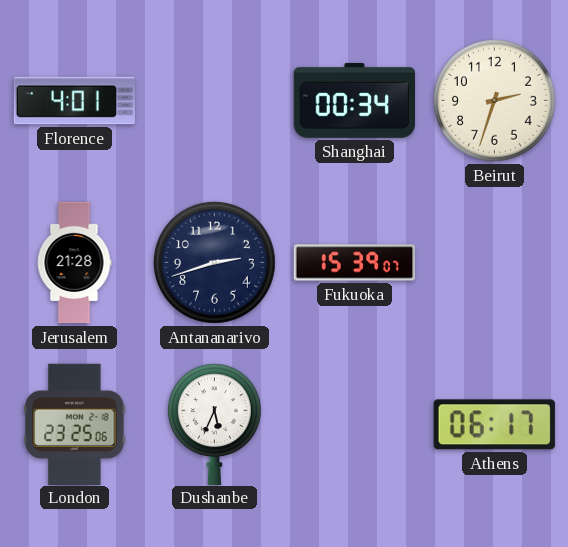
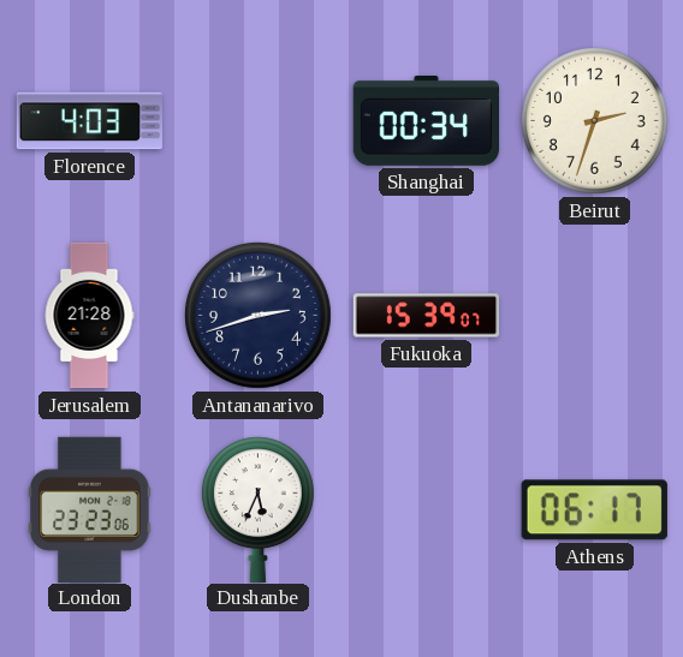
Florence: 4:01 -> 4:03
London: 23:25 -> 23:23
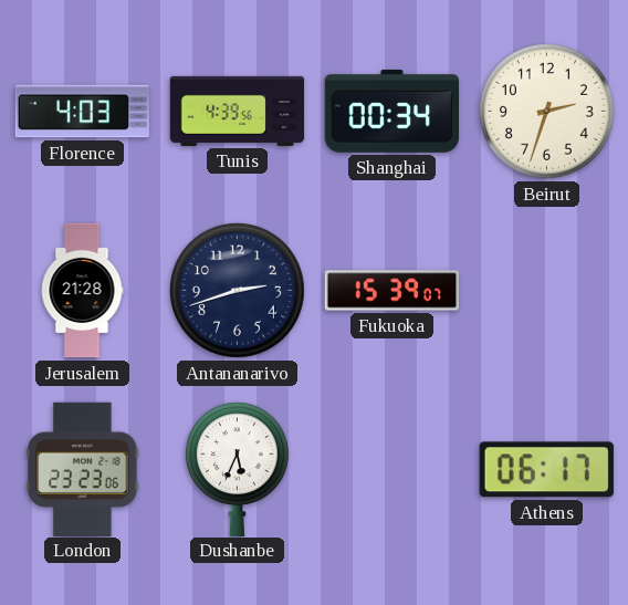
Tunis: none -> 4:39
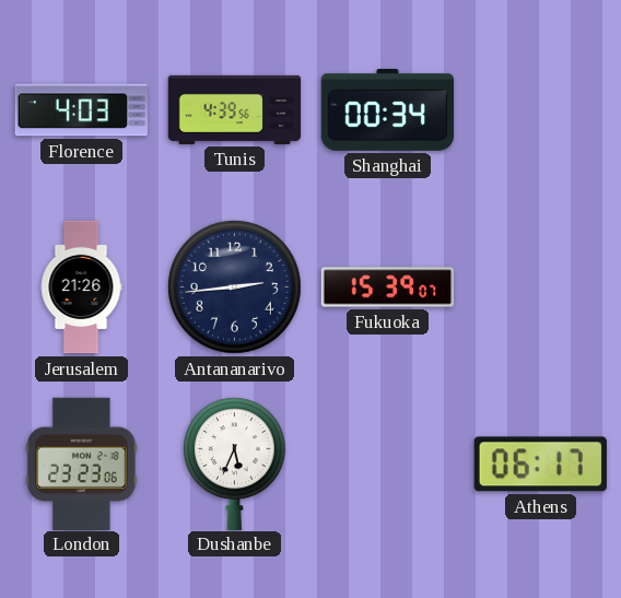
Beirut: 2:33 -> none
Jerusalem: 21:28 -> 21:26
Antananarivo: 2:42 -> 2:44
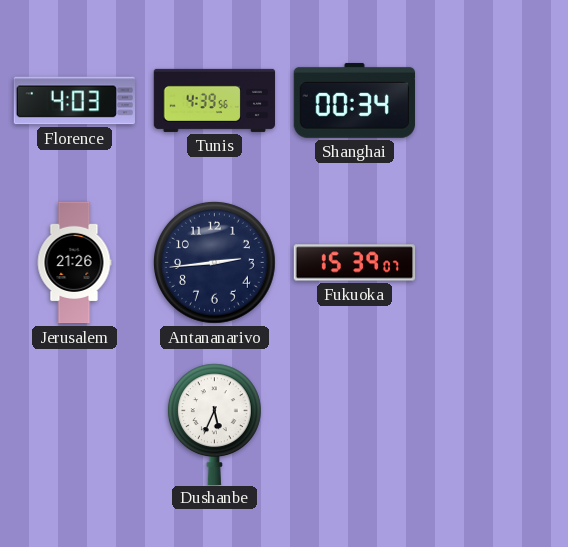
London: 23:23 -> none
Athens: 06:17 -> none
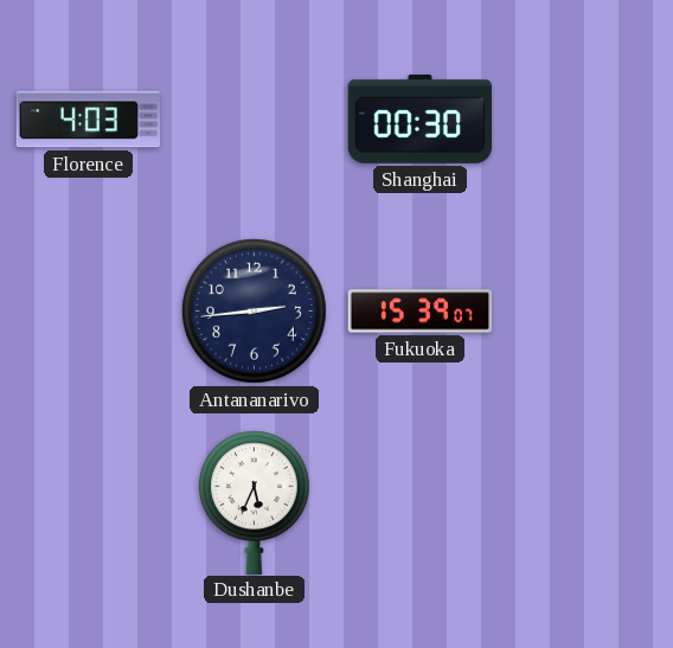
Tunis: 4:39 -> none
Shanghai: 00:34 -> 00:30
Jerusalem: 21:26 -> none
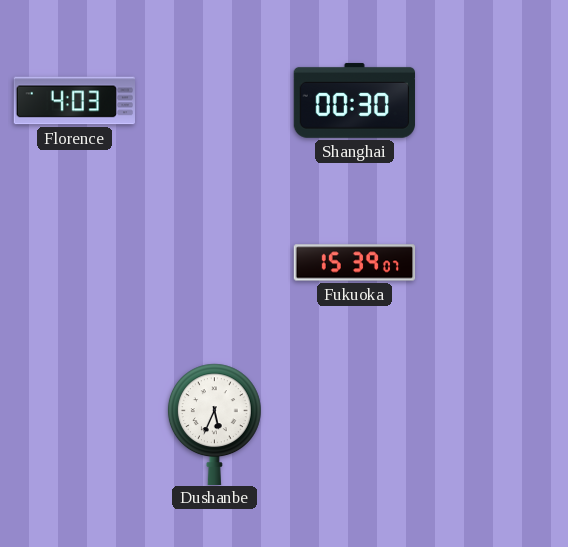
Antananarivo: 2:44 -> none
